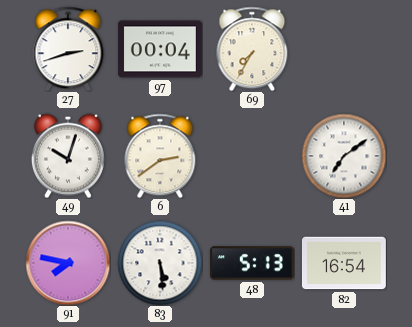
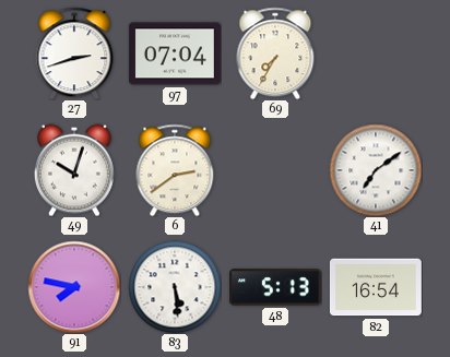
97: 00:04 -> 07:04
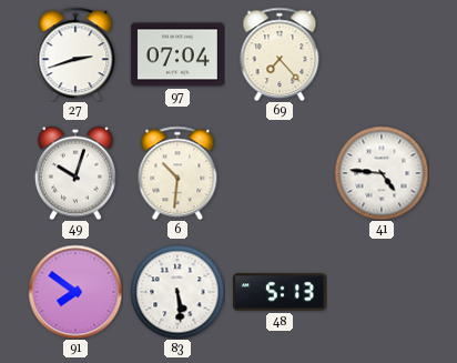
69: 7:35 -> 7:23
6: 2:39 -> 10:31
41: 7:09 -> 4:46
91: 7:47 -> 7:51
82: 16:54 -> none
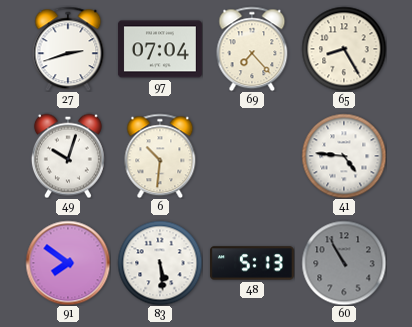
65: none -> 8:25
60: none -> 10:55
